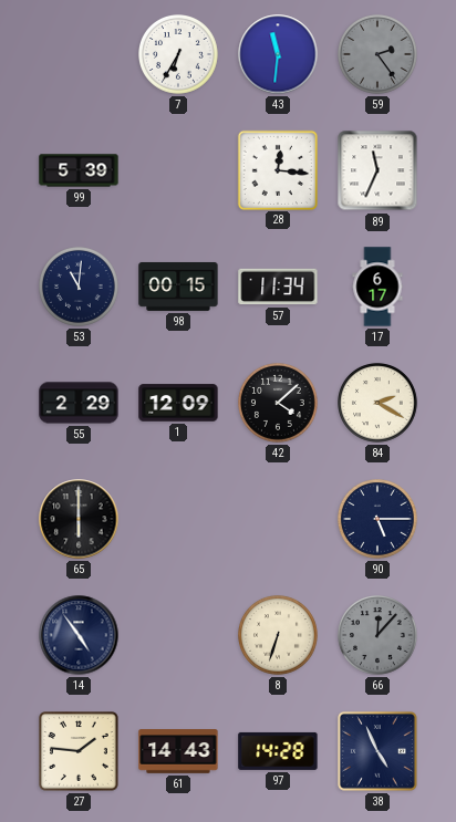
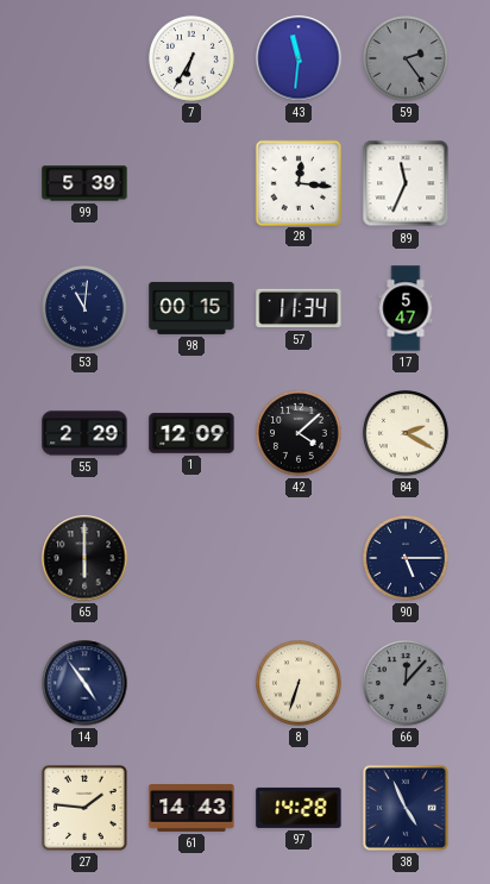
17: 6:17 -> 5:47
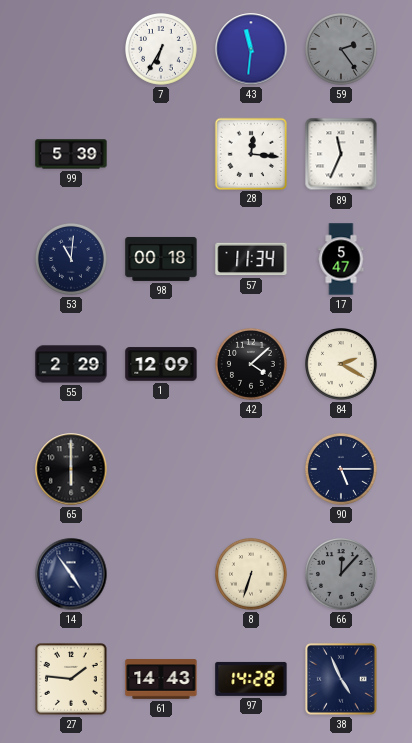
98: 00:15 -> 00:18
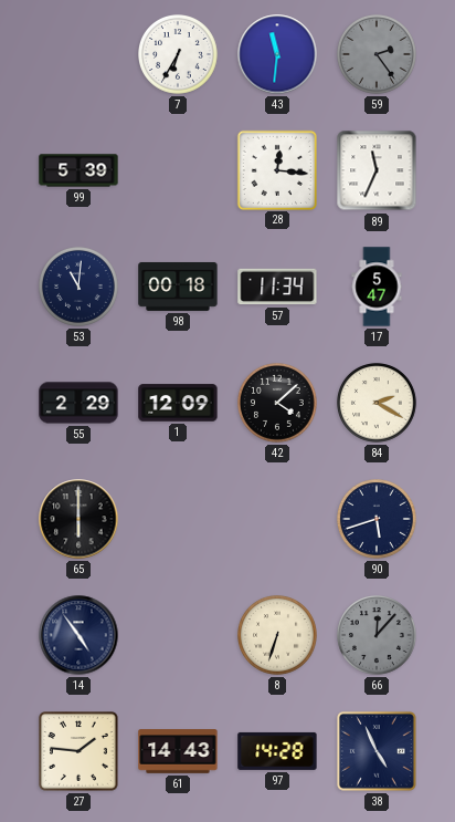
90: 5:15 -> 5:42
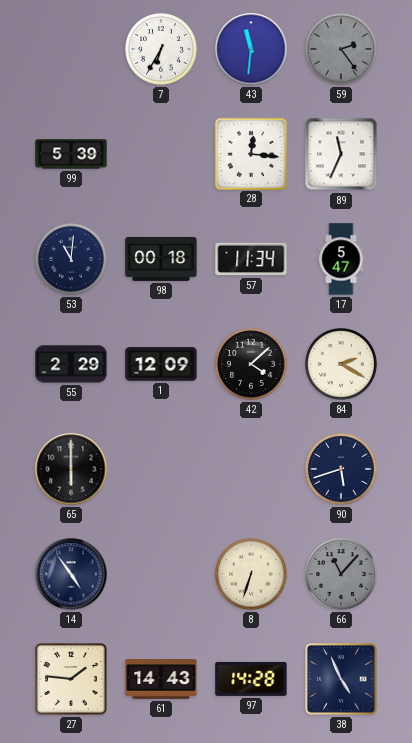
66: 12:07 -> 11:07
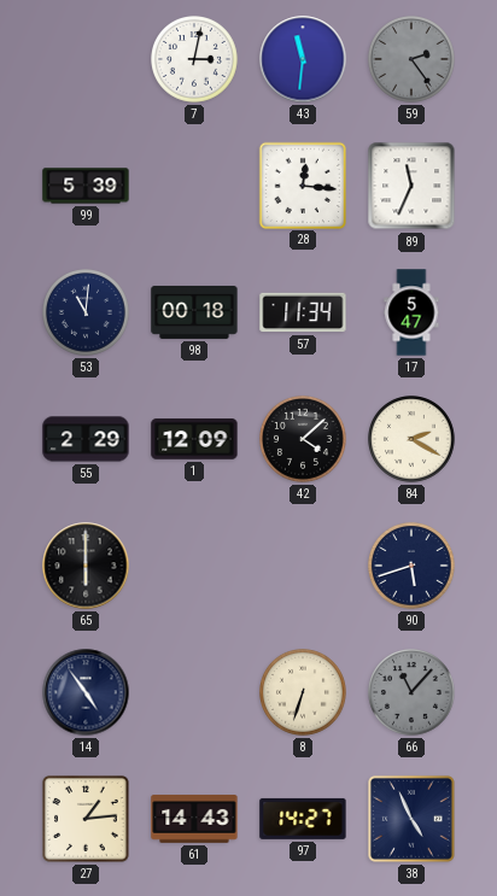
7: 6:35 -> 3:02
27: 1:46 -> 1:14
97: 14:28 -> 14:27
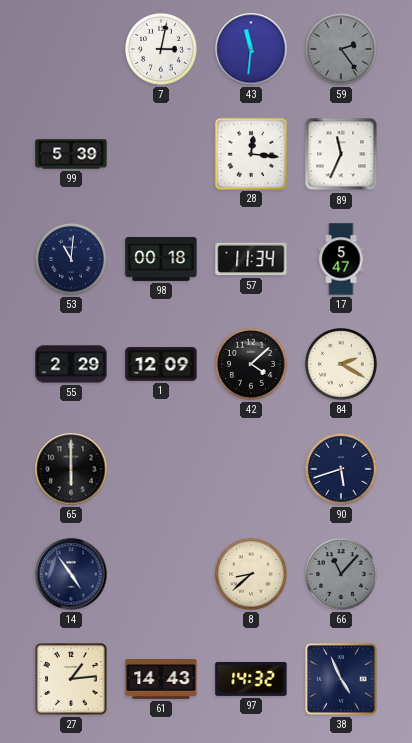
8: 6:33 -> 8:38
97: 14:27 -> 14:32
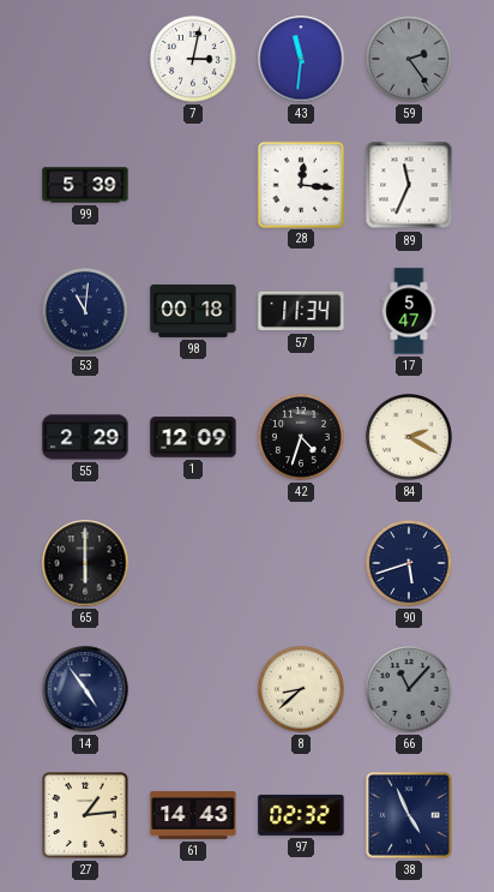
42: 4:08 -> 4:33
97: 14:32 -> 02:32
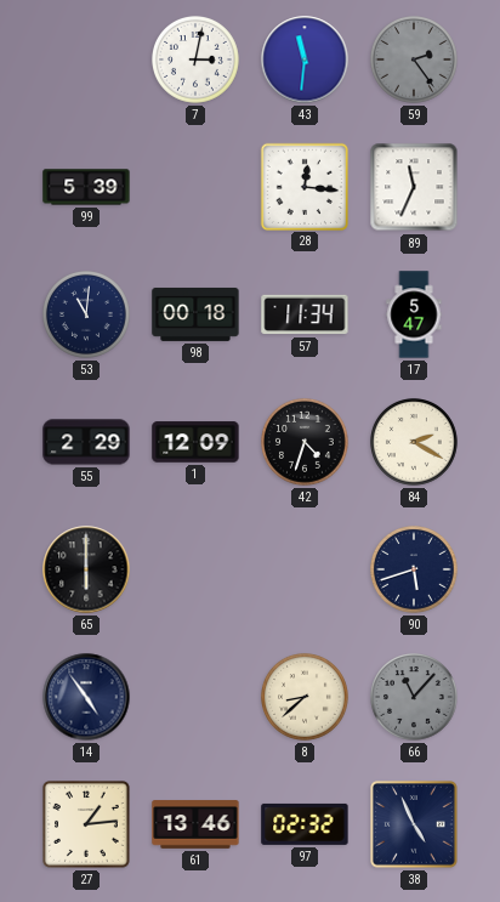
61: 14:43 -> 13:46
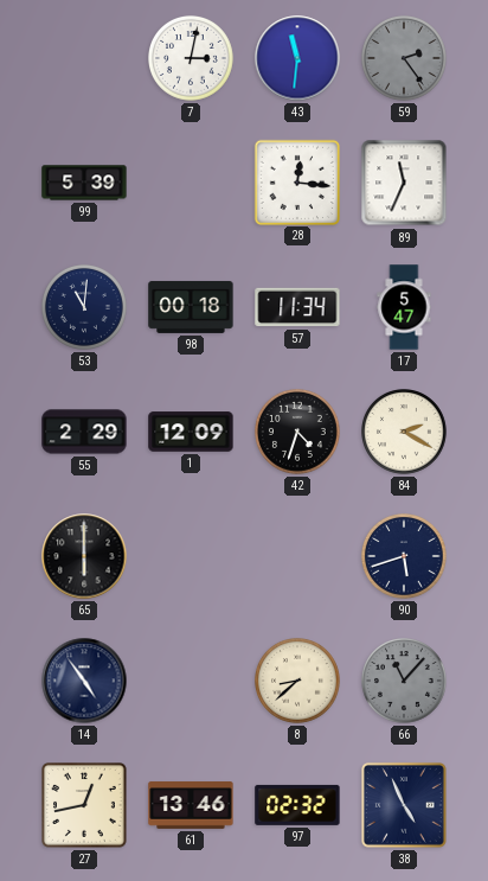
27: 1:14 -> 12:43
